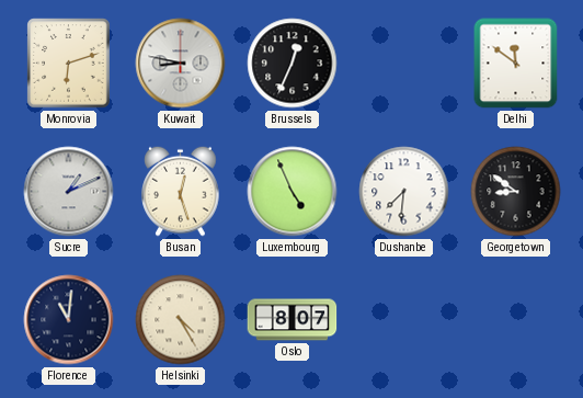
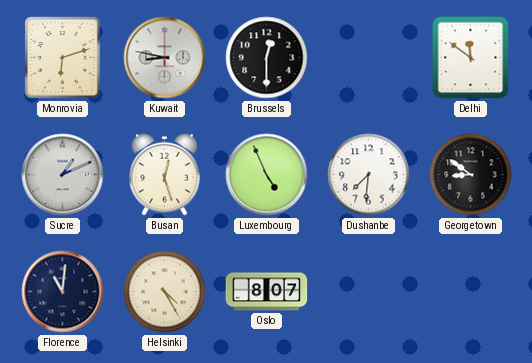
Brussels: 12:34 -> 12:30
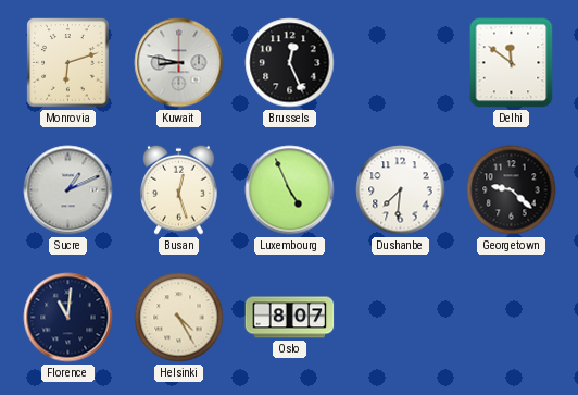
Brussels: 12:30 -> 12:26
Georgetown: 8:51 -> 9:22
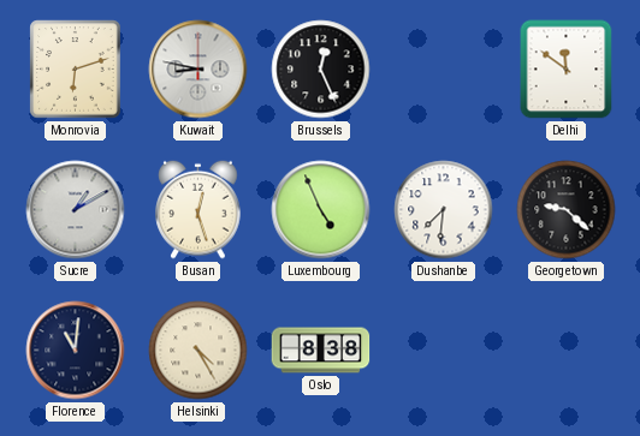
Sucre: 1:11 -> 1:10
Oslo: 8:07 -> 8:38
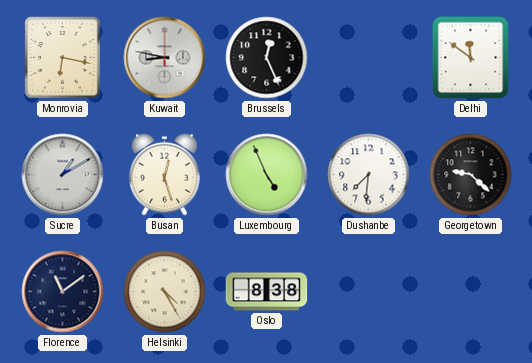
Monrovia: 6:12 -> 6:17
Florence: 11:01 -> 11:09
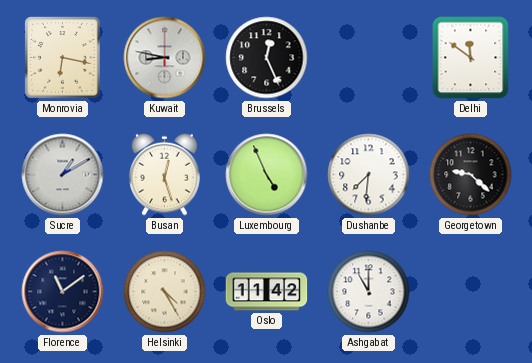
Oslo: 8:38 -> 11:42
Ashgabat: none -> 11:00
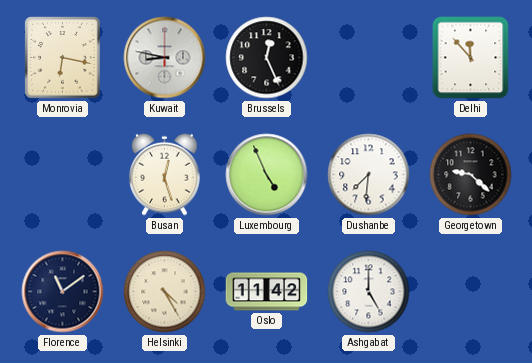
Delhi: 11:51 -> 11:53
Sucre: 1:10 -> none
Ashgabat: 11:00 -> 5:00
